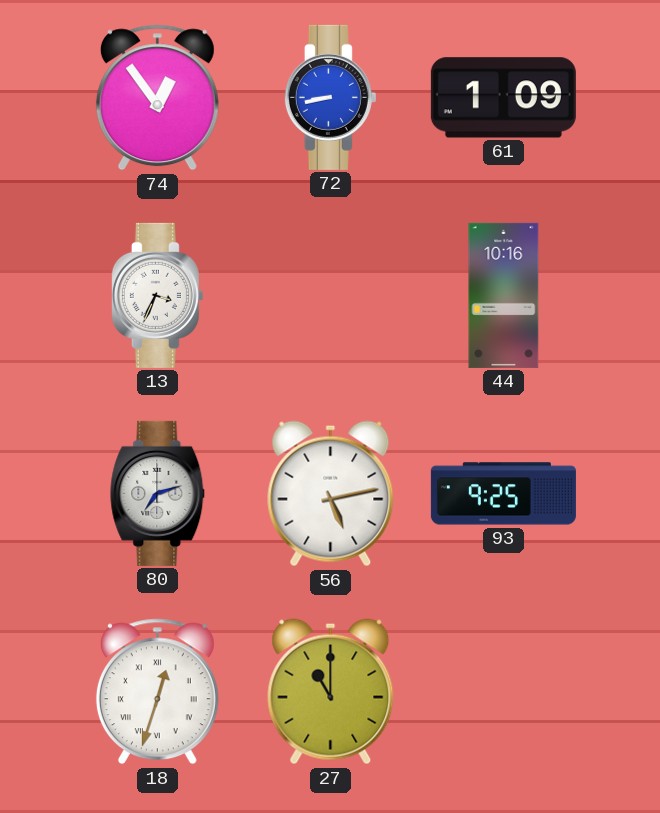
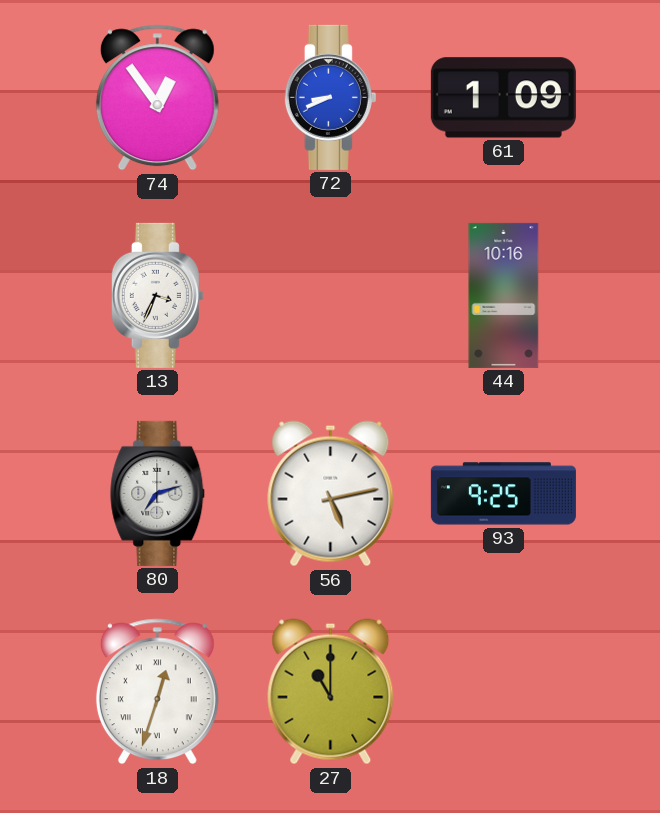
72: 8:43 -> 8:41
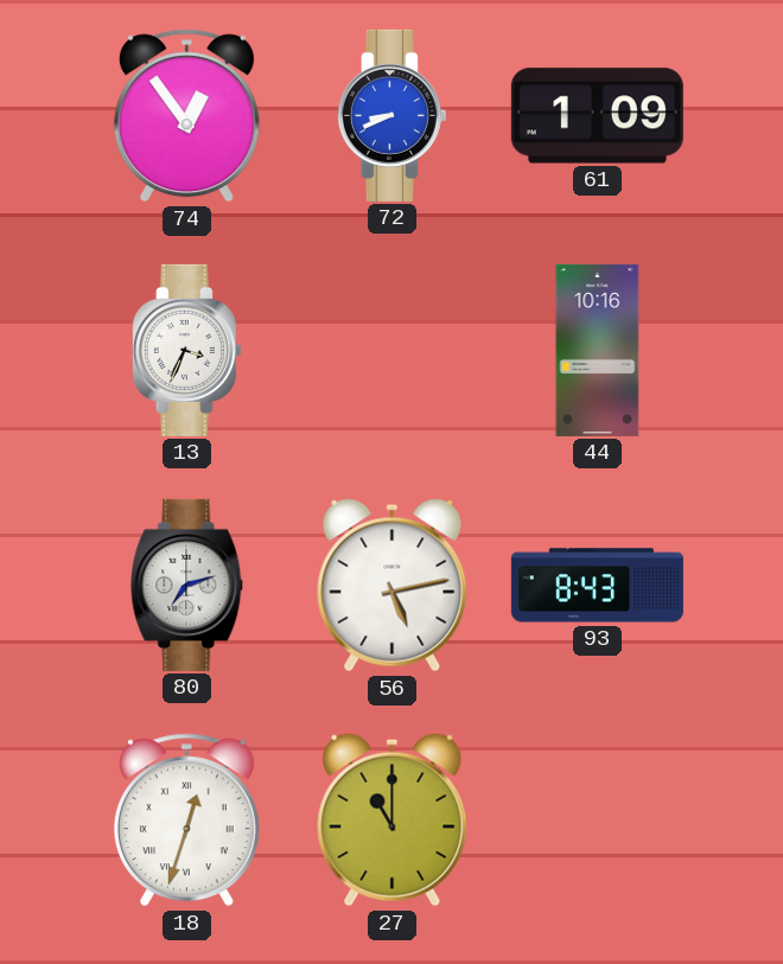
93: 9:25 -> 8:43
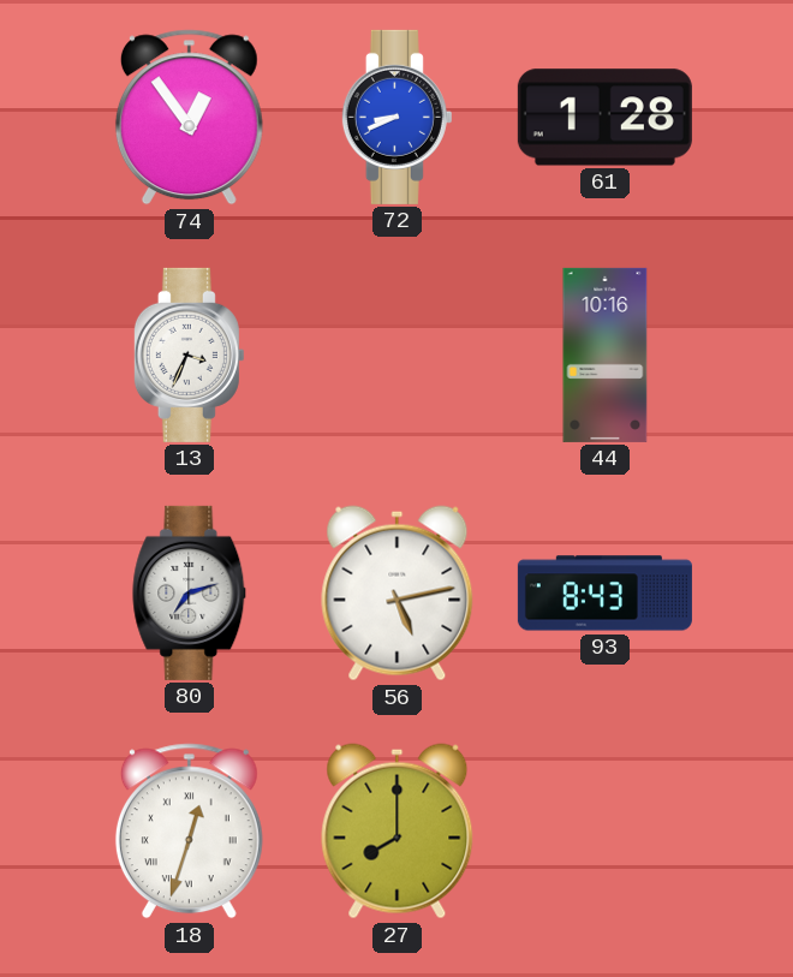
61: 1:09 -> 1:28
27: 11:00 -> 8:00
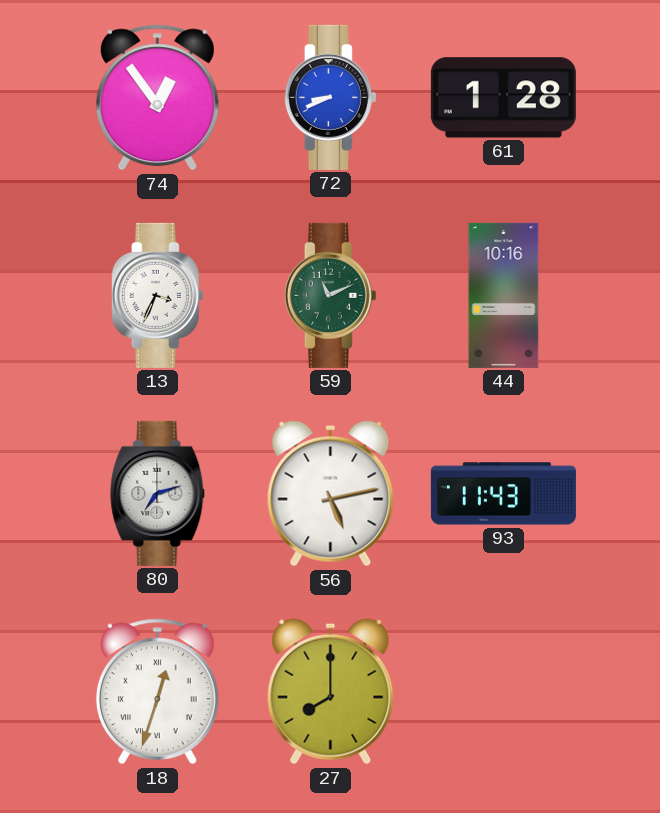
59: none -> 11:11
93: 8:43 -> 11:43
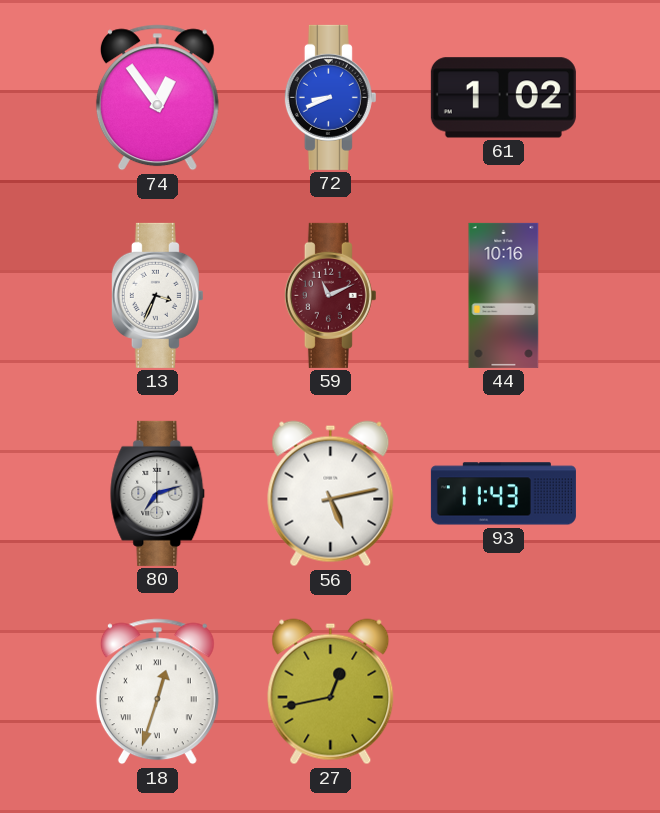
61: 1:28 -> 1:02
59 dial: green -> burgundy
27: 8:00 -> 12:43
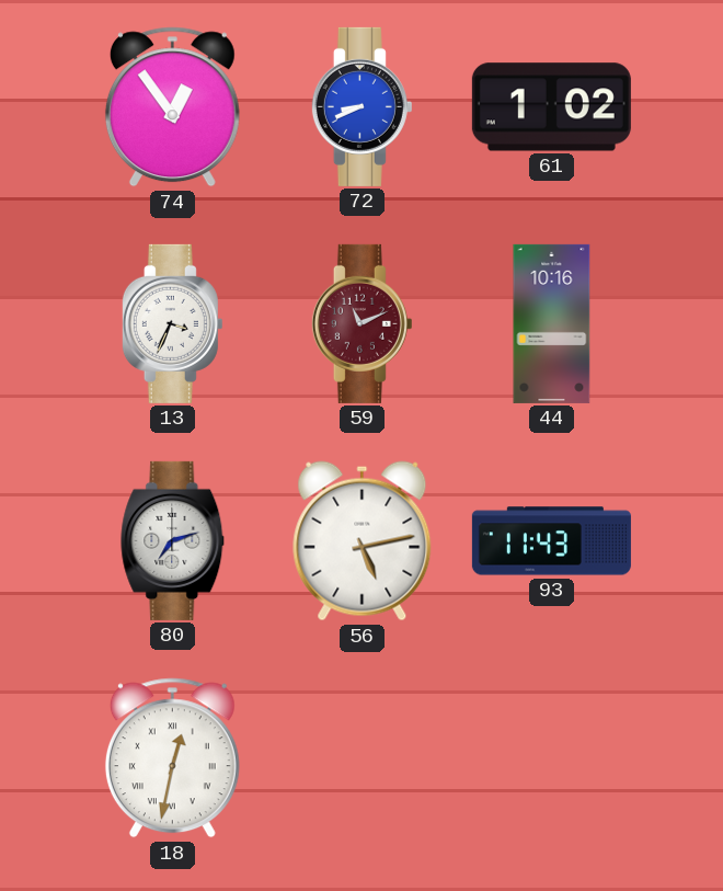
18: 12:33 -> 12:32
27: 12:43 -> none
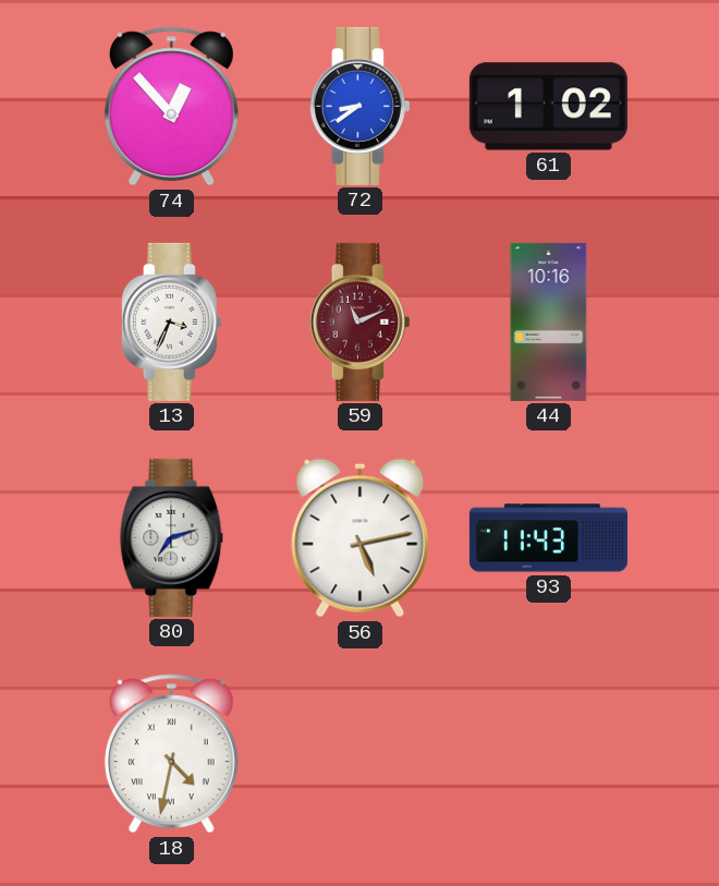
74: 12:54 -> 12:53
72: 8:41 -> 8:39
18: 12:32 -> 4:32
